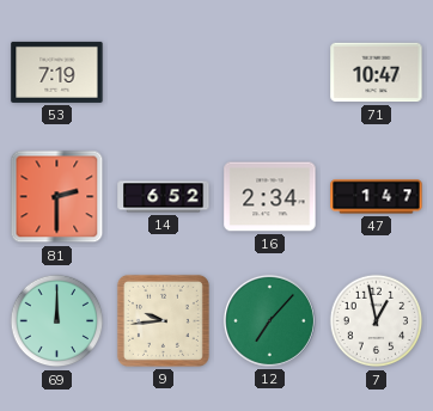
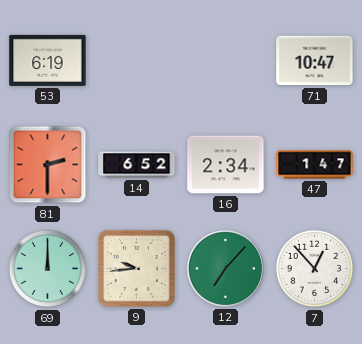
53: 7:19 -> 6:19
7: 12:58 -> 12:53
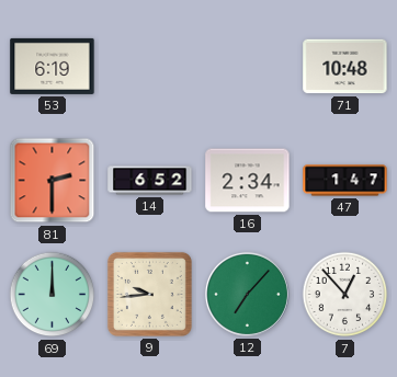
71: 10:47 -> 10:48
